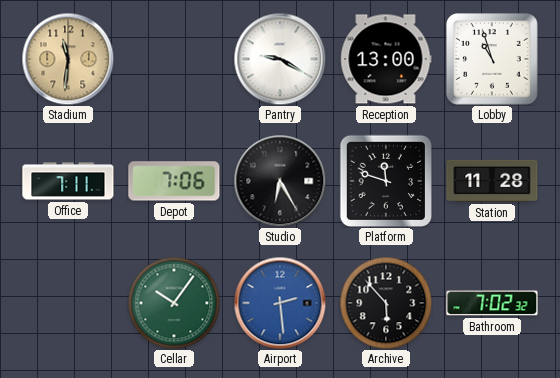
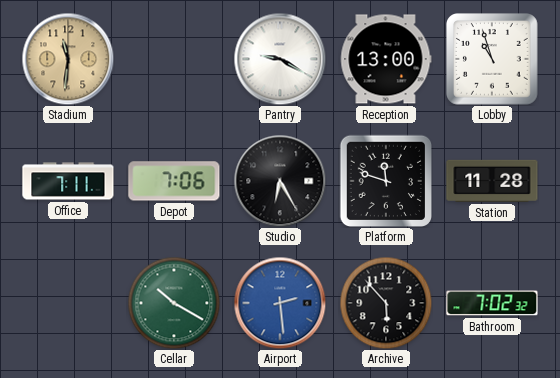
Cellar: 10:06 -> 10:20
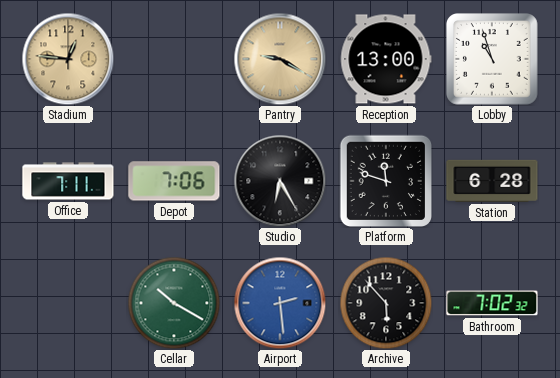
Stadium: 11:31 -> 12:46
Pantry dial: white -> champagne
Station: 11:28 -> 6:28
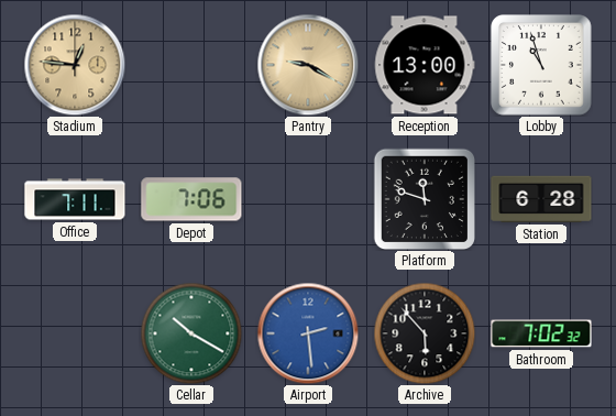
Studio: 6:25 -> none
